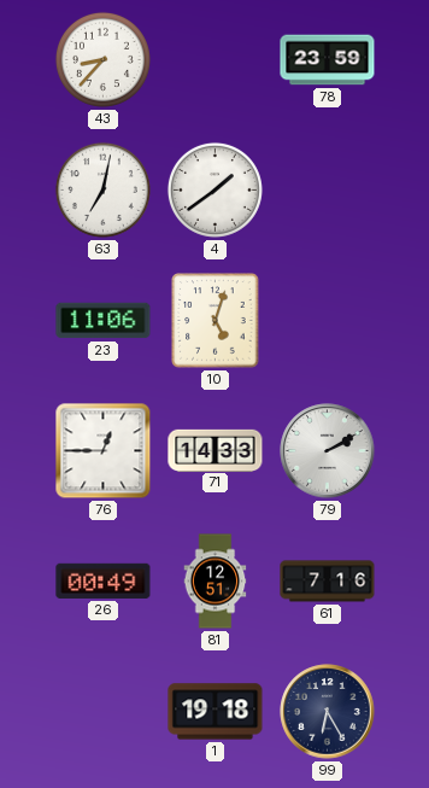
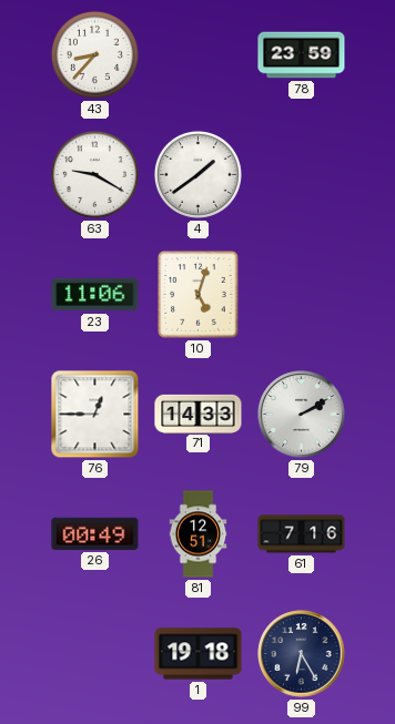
63: 7:02 -> 9:20
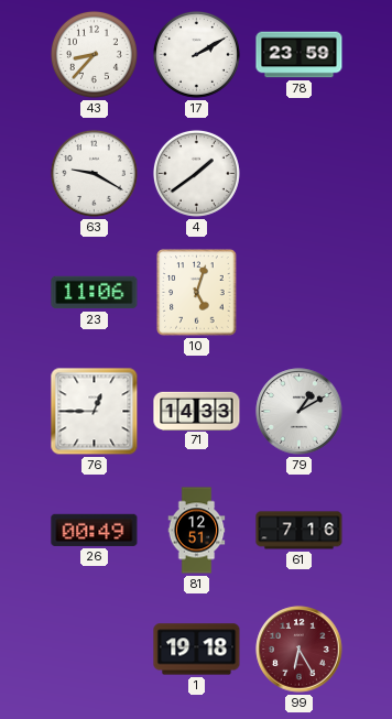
17: none -> 2:10
79: 2:10 -> 1:10
99 dial: navy -> burgundy
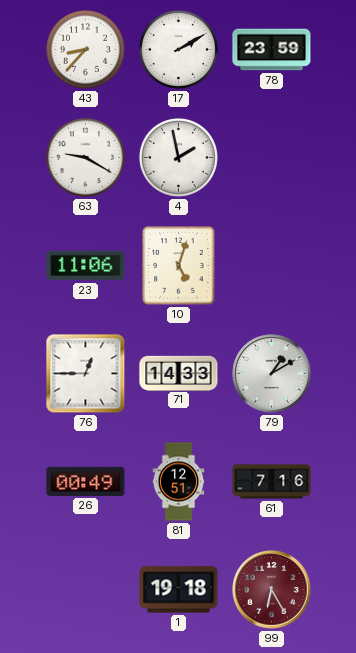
4: 1:39 -> 1:58
